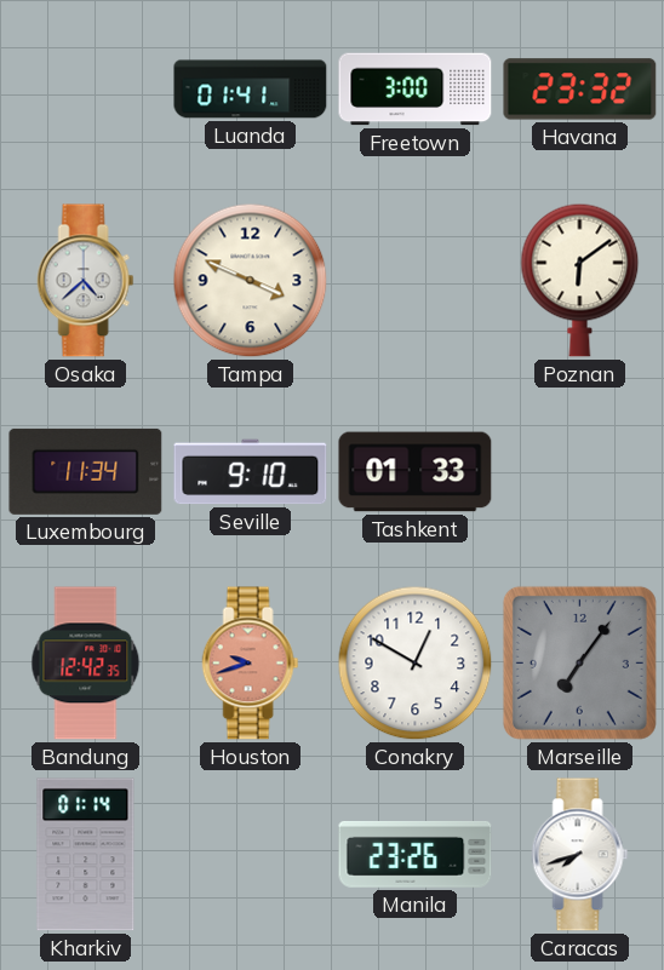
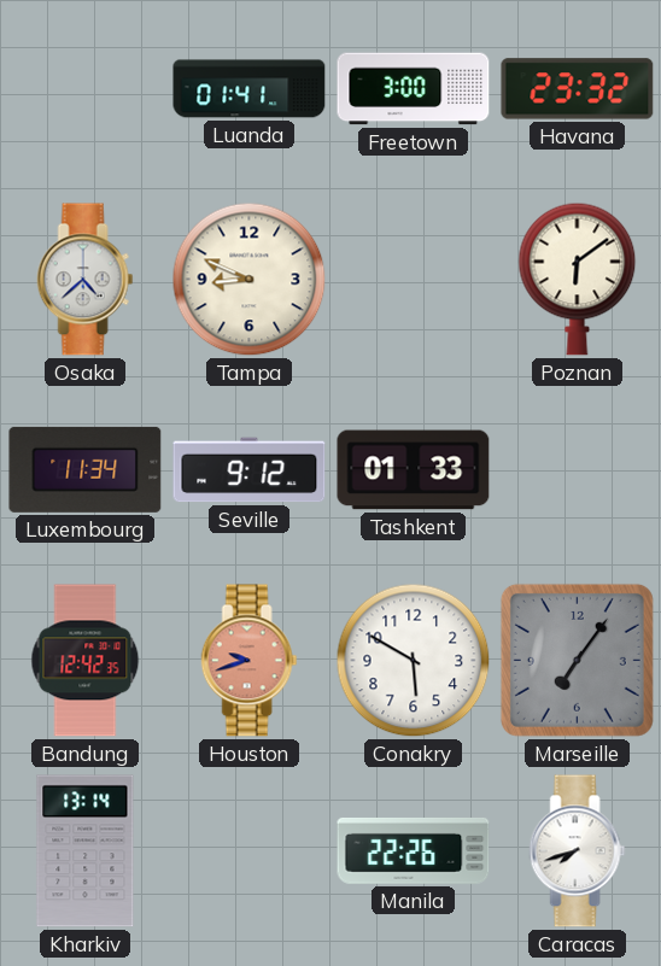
Tampa: 3:49 -> 8:49
Seville: 9:10 -> 9:12
Conakry: 12:50 -> 5:50
Kharkiv: 01:14 -> 13:14
Manila: 23:26 -> 22:26
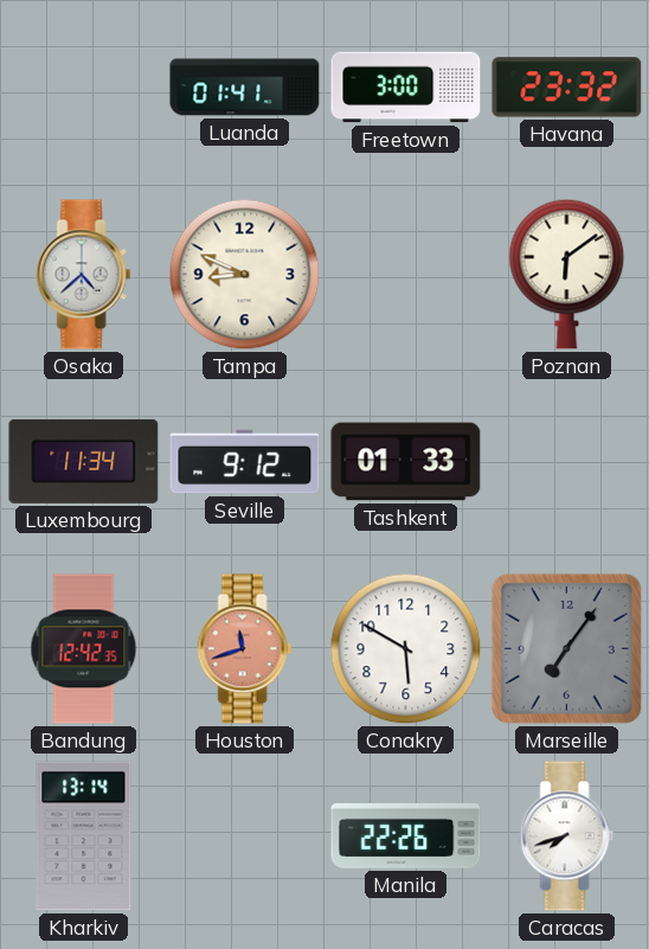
Houston: 9:42 -> 11:42
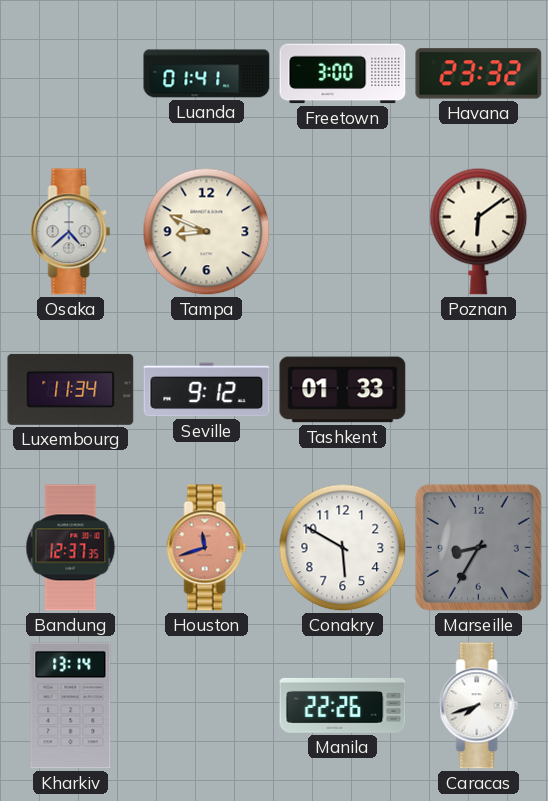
Bandung: 12:42 -> 12:37
Marseille: 7:06 -> 8:35
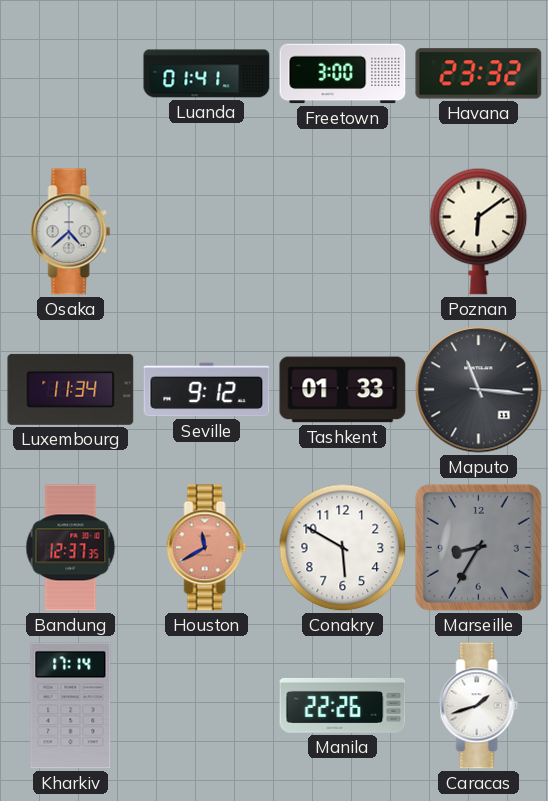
Tampa: 8:49 -> none
Maputo: none -> 11:16
Houston: 11:42 -> 11:40
Kharkiv: 13:14 -> 17:14
Caracas: 7:42 -> 1:42
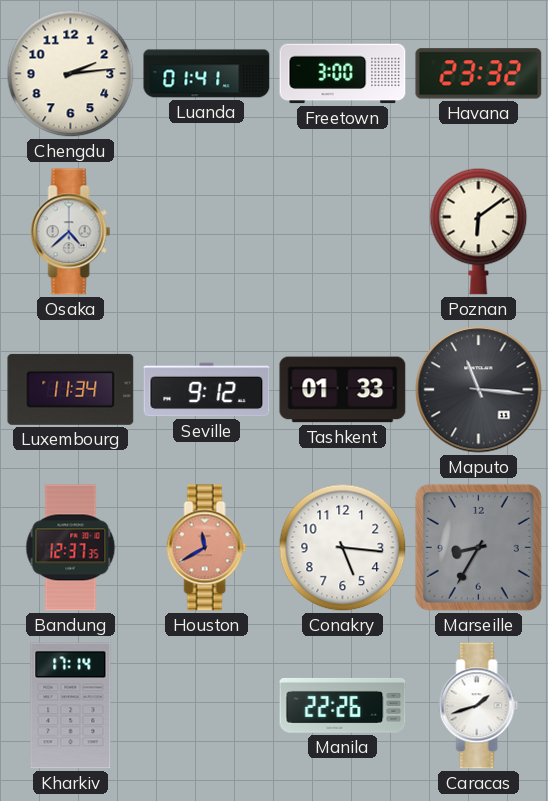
Chengdu: none -> 2:14
Conakry: 5:50 -> 5:16
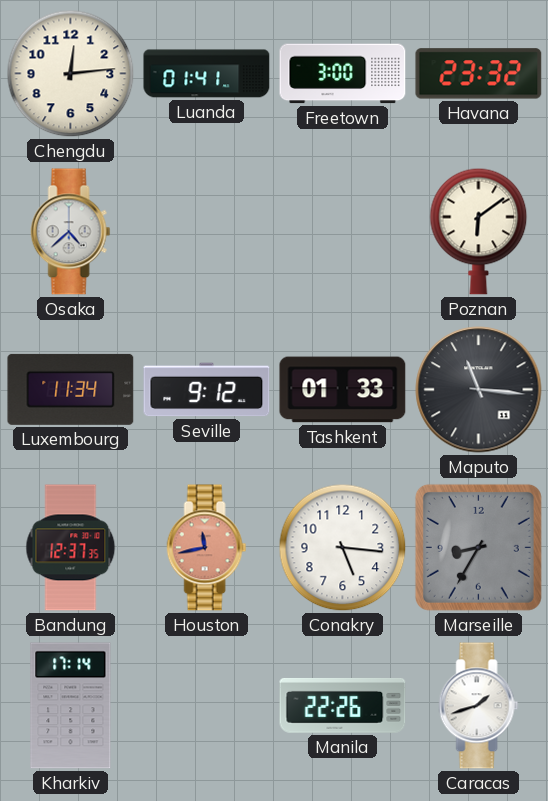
Chengdu: 2:14 -> 12:14
Houston: 11:40 -> 11:43
